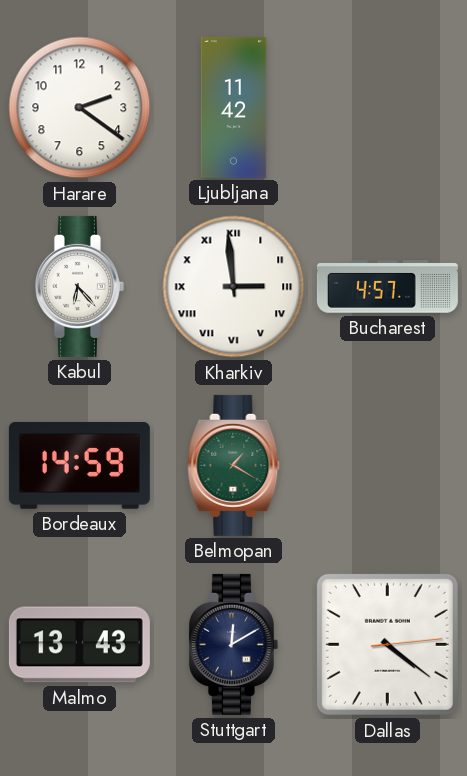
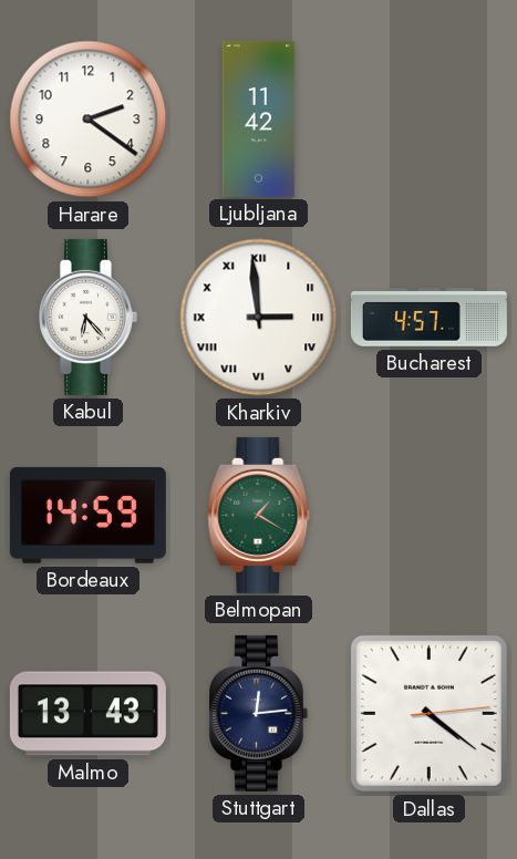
Stuttgart: 12:10 -> 12:14
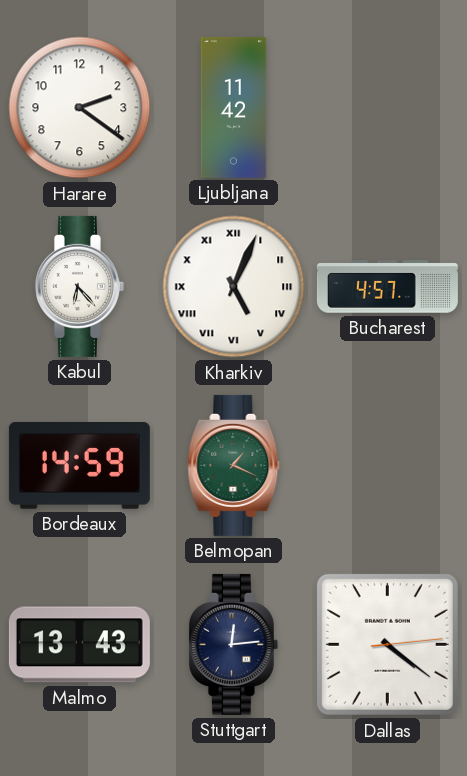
Kharkiv: 2:59 -> 5:04
Belmopan: 1:20 -> 1:19
